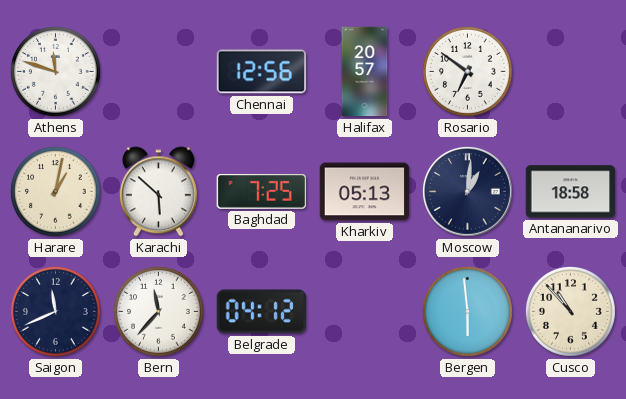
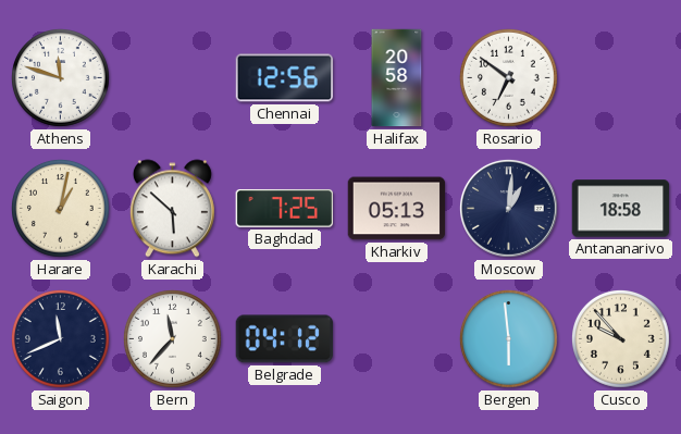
Halifax: 20:57 -> 20:58
Cusco: 10:53 -> 9:53
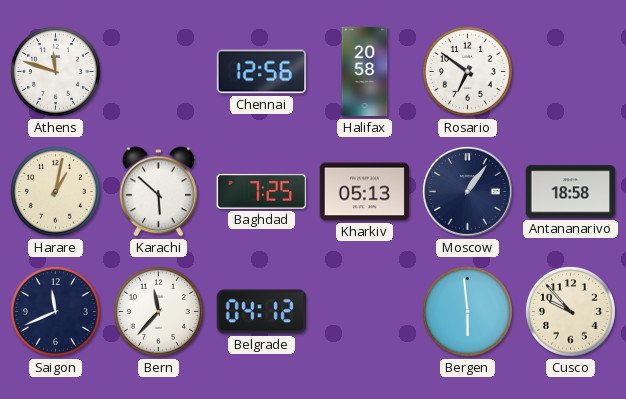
Moscow: 1:01 -> 1:06
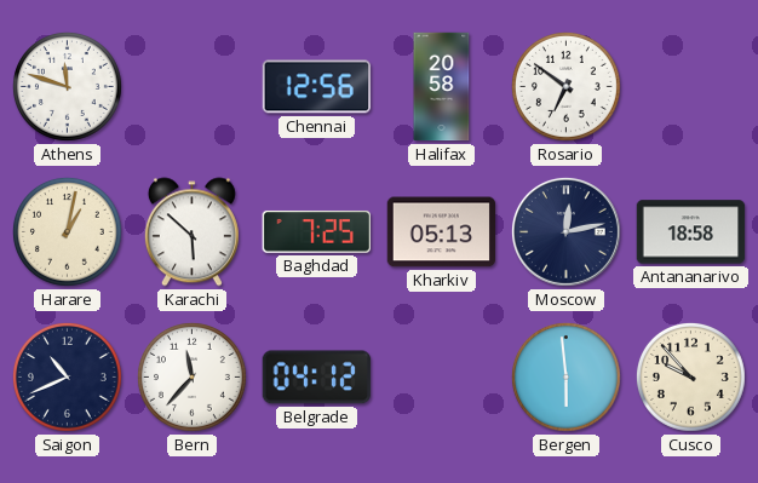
Moscow: 1:06 -> 12:13
Saigon: 11:41 -> 10:41
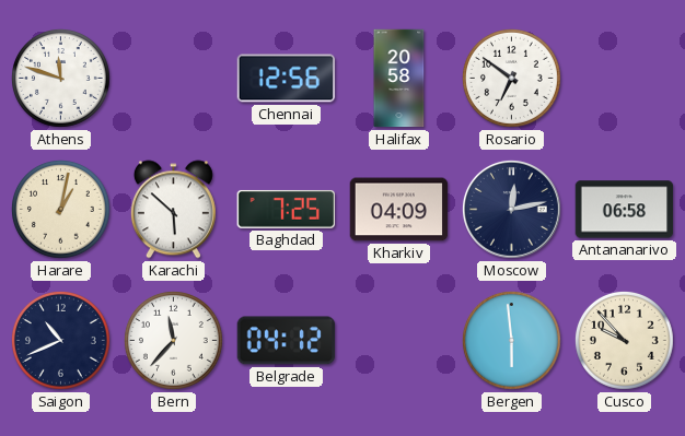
Kharkiv: 05:13 -> 04:09
Antananarivo: 18:58 -> 06:58
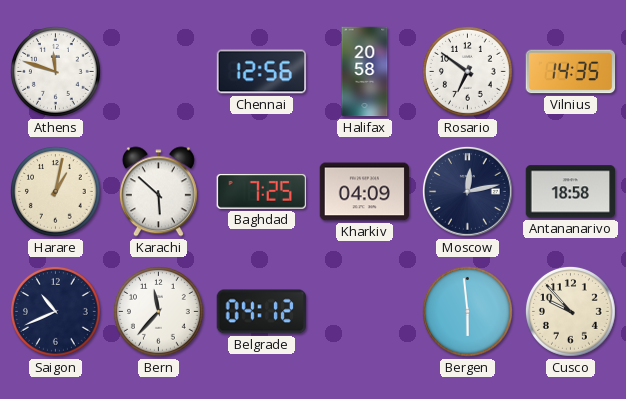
Vilnius: none -> 14:35
Antananarivo: 06:58 -> 18:58
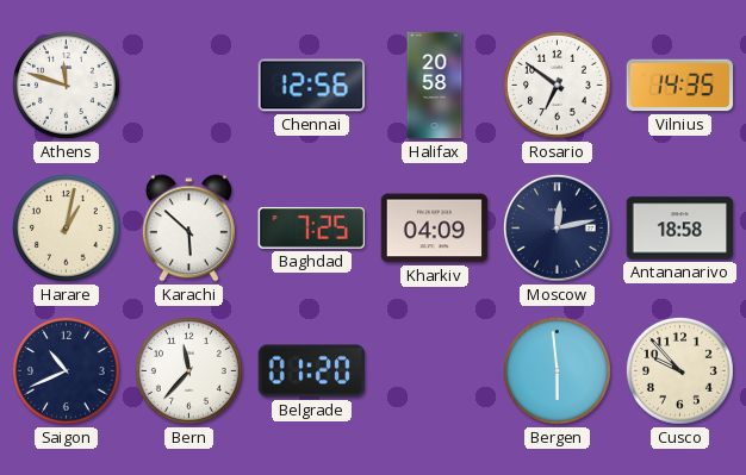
Belgrade: 04:12 -> 01:20
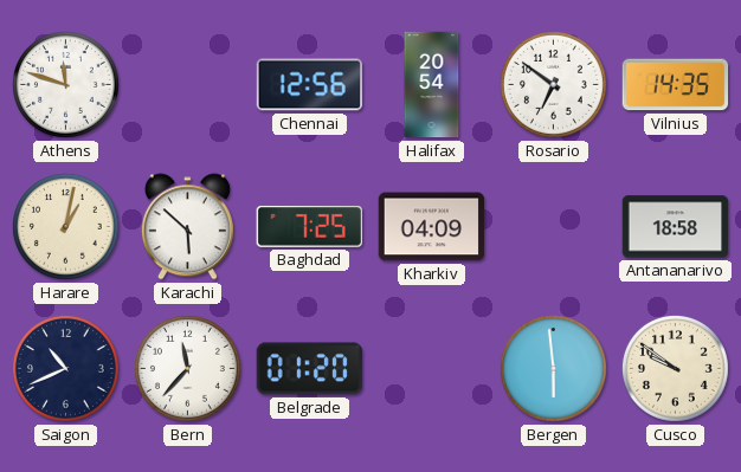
Halifax: 20:58 -> 20:54
Moscow: 12:13 -> none
Cusco: 9:53 -> 9:51
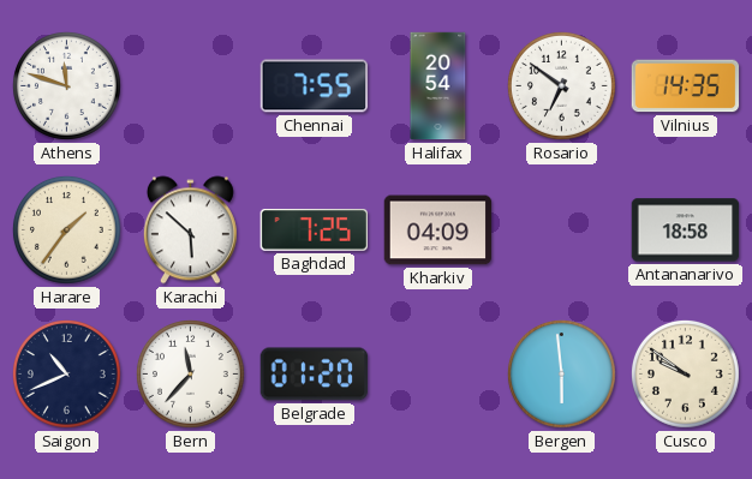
Chennai: 12:56 -> 7:55
Harare: 1:02 -> 1:36
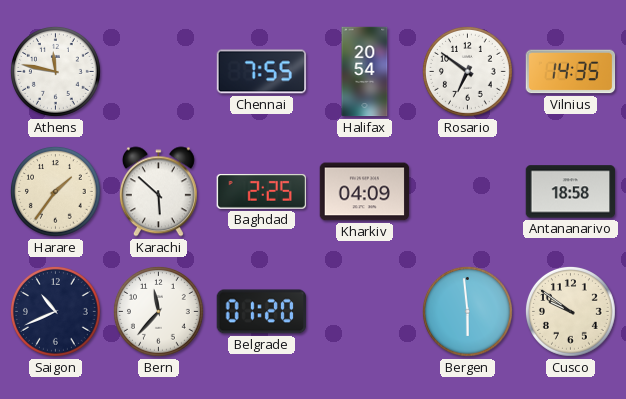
Athens: 11:48 -> 11:47
Baghdad: 7:25 -> 2:25
